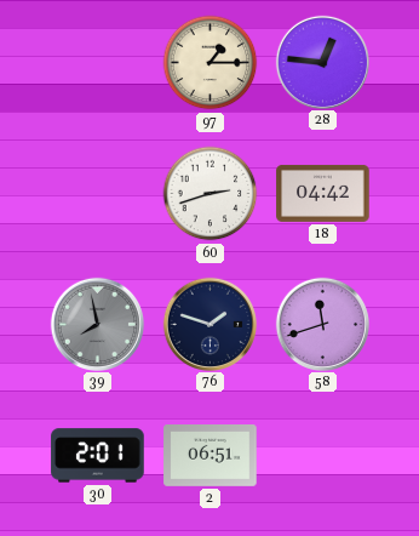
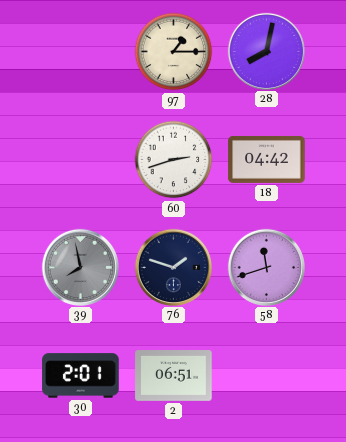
28: 12:46 -> 8:02
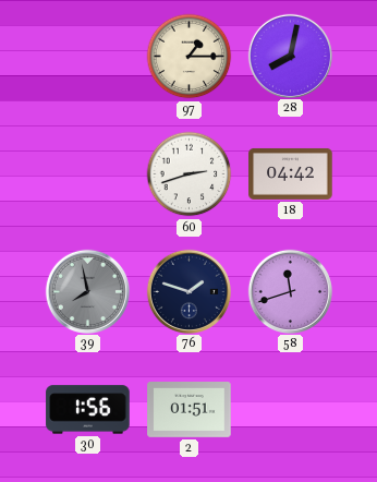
30: 2:01 -> 1:56
2: 06:51 -> 01:51
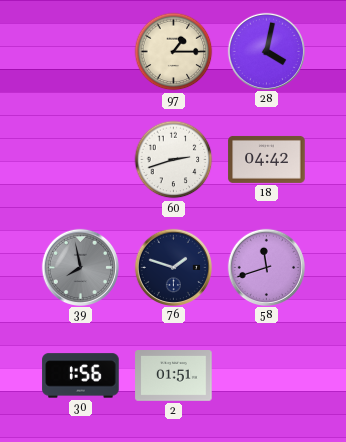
28: 8:02 -> 4:02
